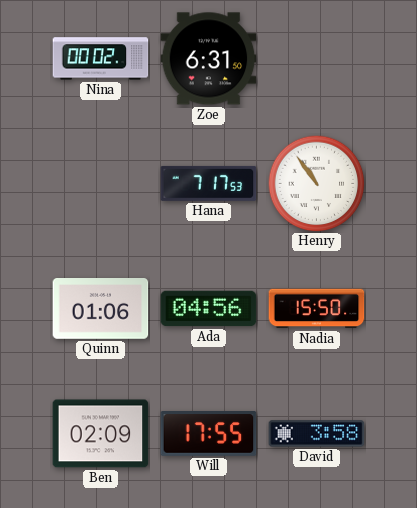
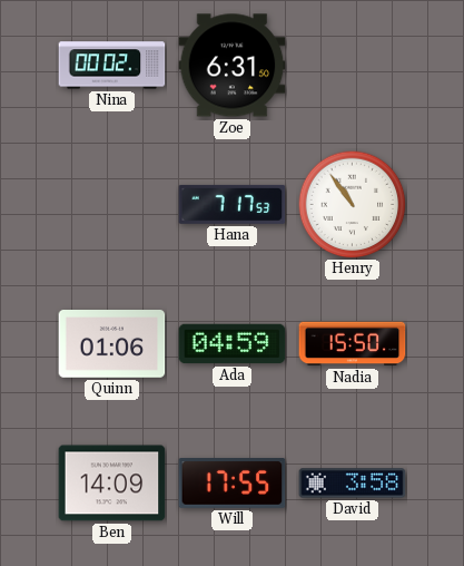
Ada: 04:56 -> 04:59
Ben: 02:09 -> 14:09
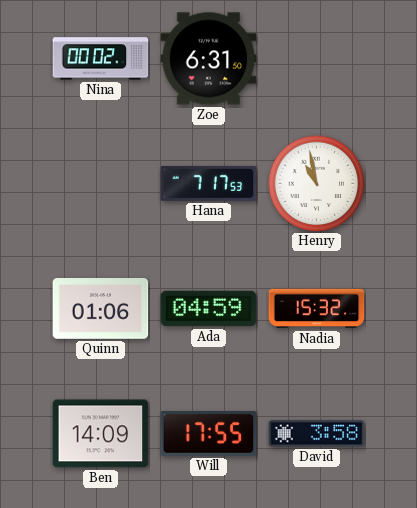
Henry: 10:54 -> 10:58
Nadia: 15:50 -> 15:32
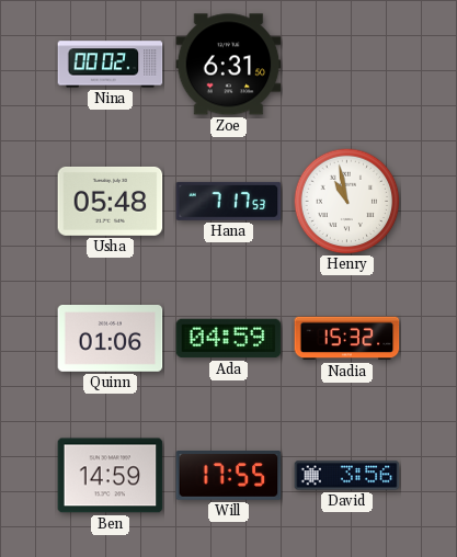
Usha: none -> 05:48
Ben: 14:09 -> 14:59
David: 3:58 -> 3:56
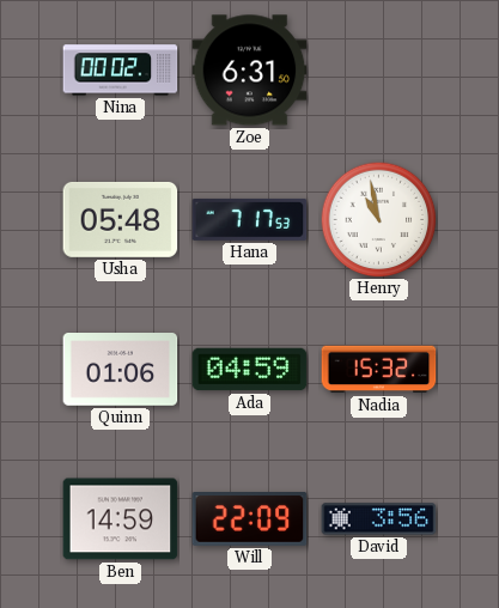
Will: 17:55 -> 22:09
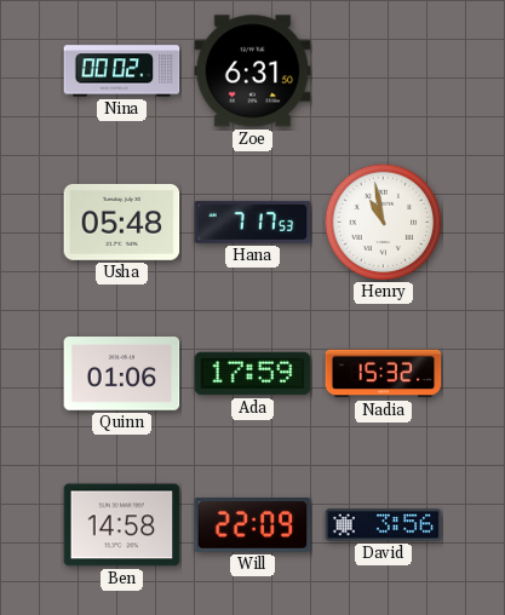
Ada: 04:59 -> 17:59
Ben: 14:59 -> 14:58
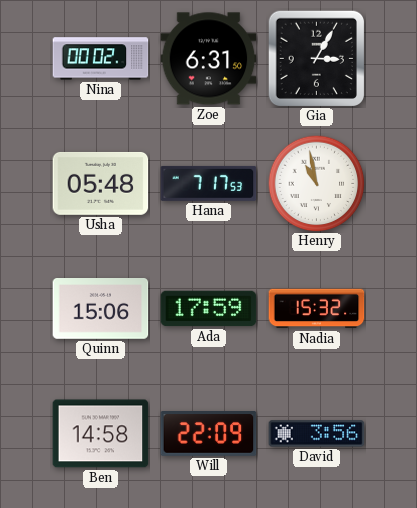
Gia: none -> 3:05
Quinn: 01:06 -> 15:06
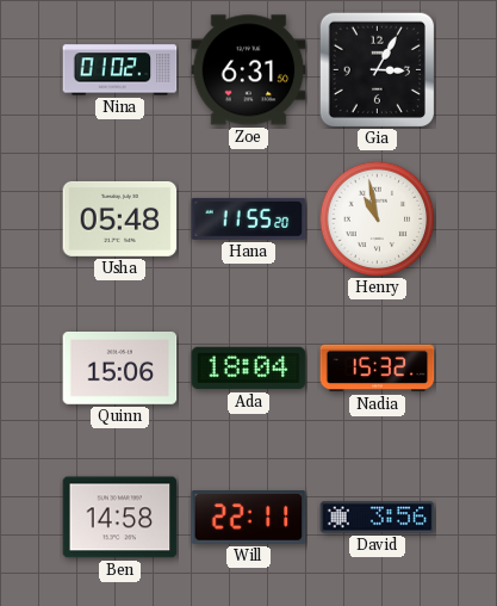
Nina: 00:02 -> 01:02
Hana: 7:17 -> 11:55
Ada: 17:59 -> 18:04
Will: 22:09 -> 22:11
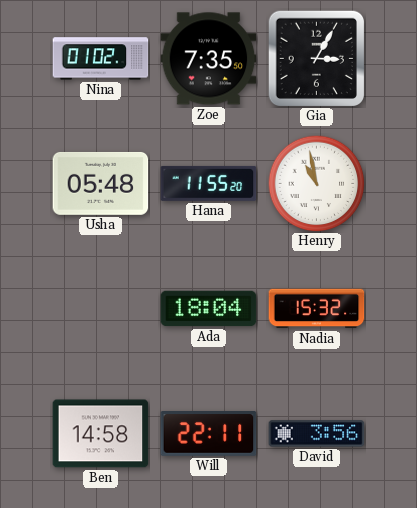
Zoe: 6:31 -> 7:35
Quinn: 15:06 -> none
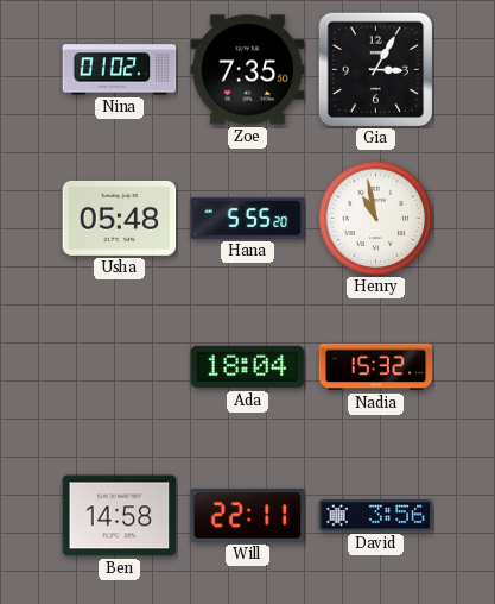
Hana: 11:55 -> 5:55
